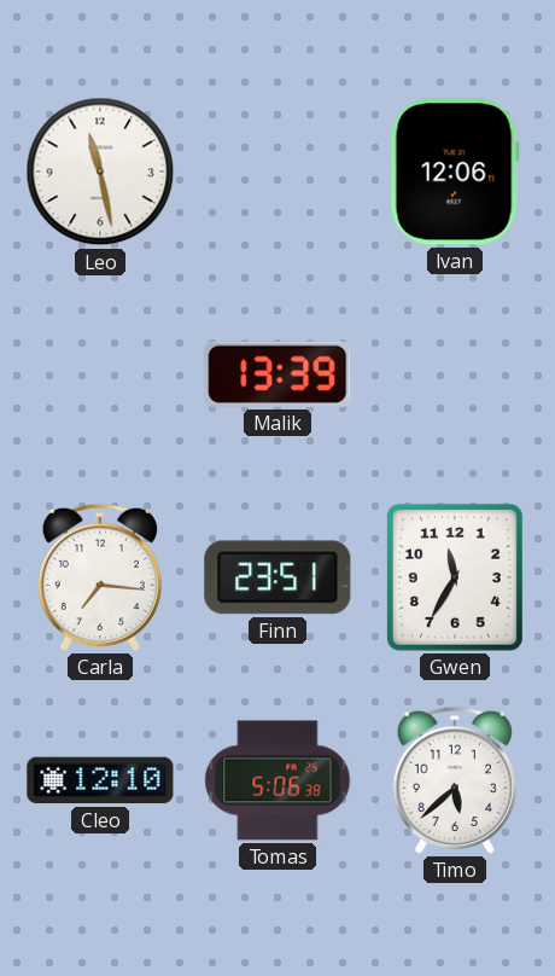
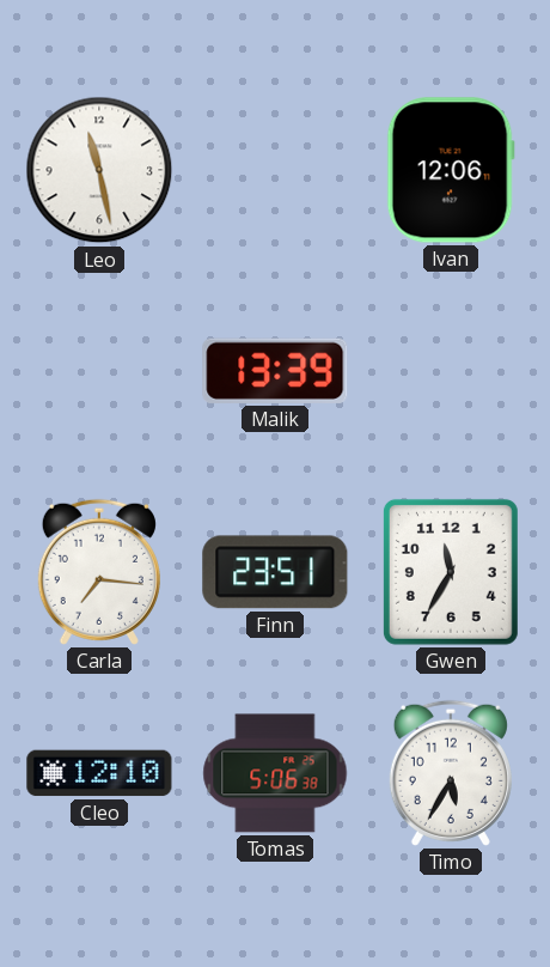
Timo: 5:38 -> 5:35
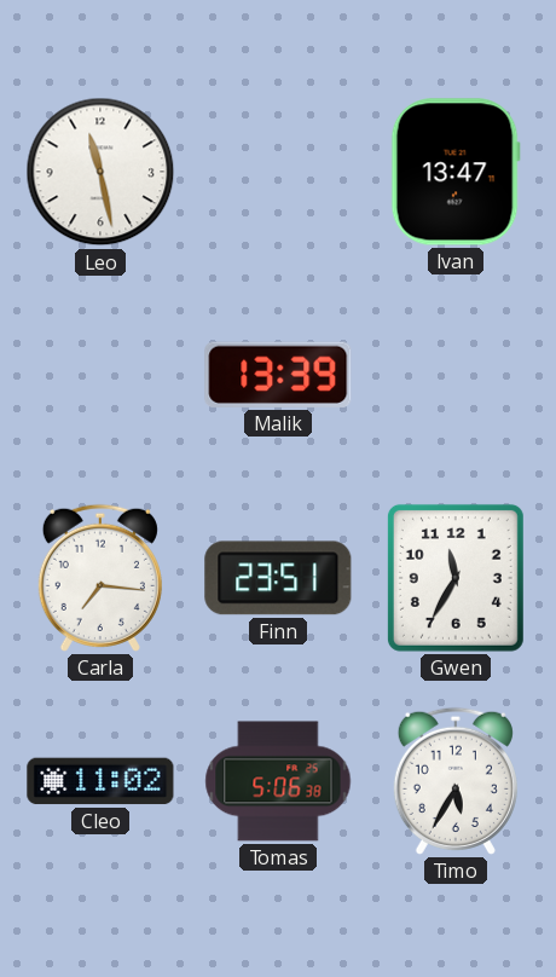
Ivan: 12:06 -> 13:47
Cleo: 12:10 -> 11:02
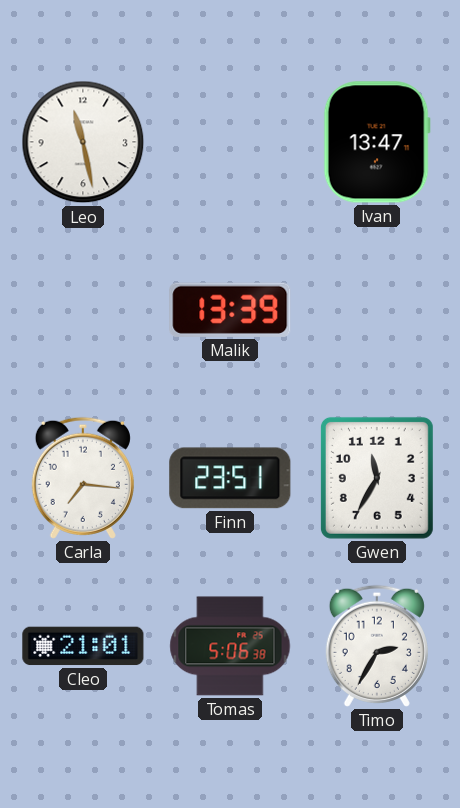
Cleo: 11:02 -> 21:01
Timo: 5:35 -> 2:35
